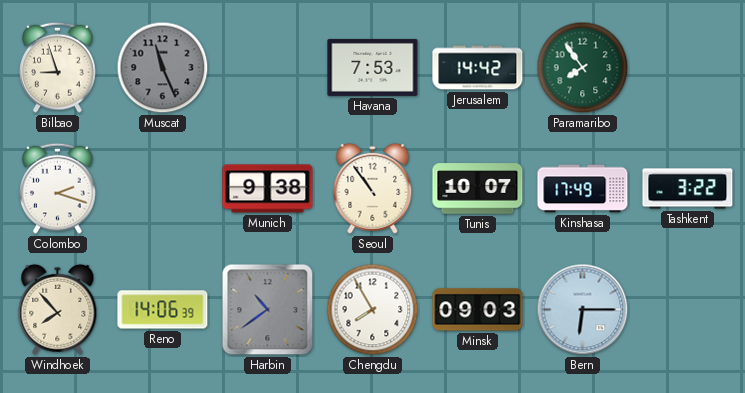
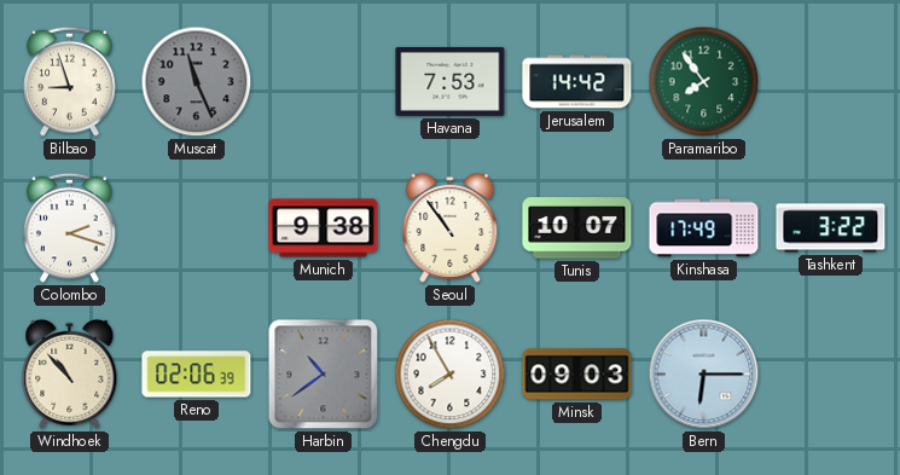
Windhoek: 7:53 -> 10:53
Reno: 14:06 -> 02:06
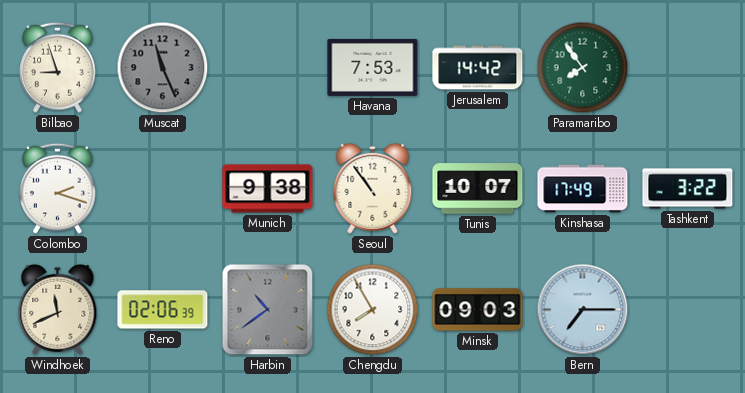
Windhoek: 10:53 -> 11:41
Bern: 6:15 -> 7:15
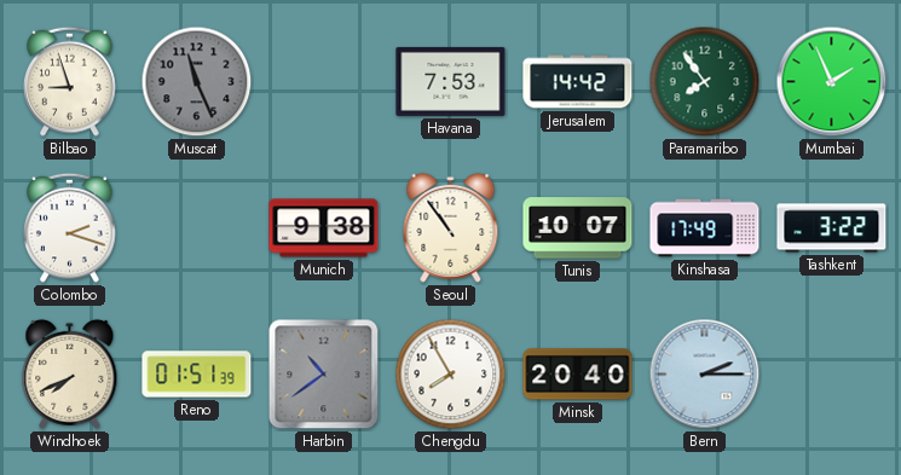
Mumbai: none -> 1:56
Windhoek: 11:41 -> 7:41
Reno: 02:06 -> 01:51
Minsk: 09:03 -> 20:40
Bern: 7:15 -> 2:15
